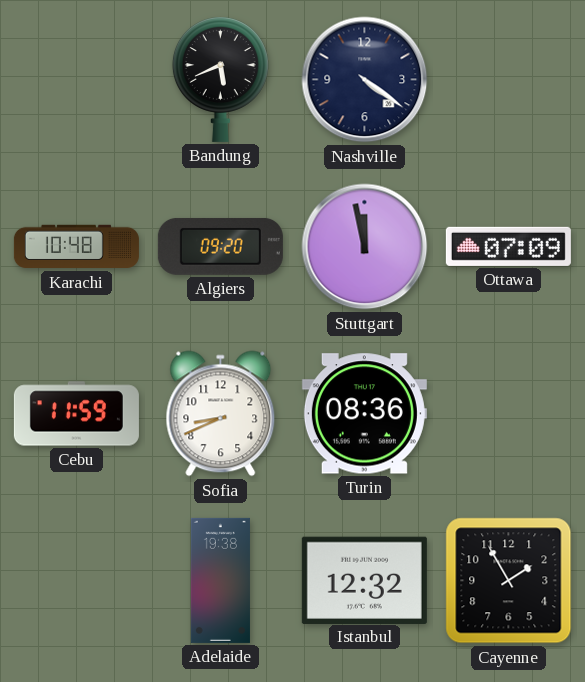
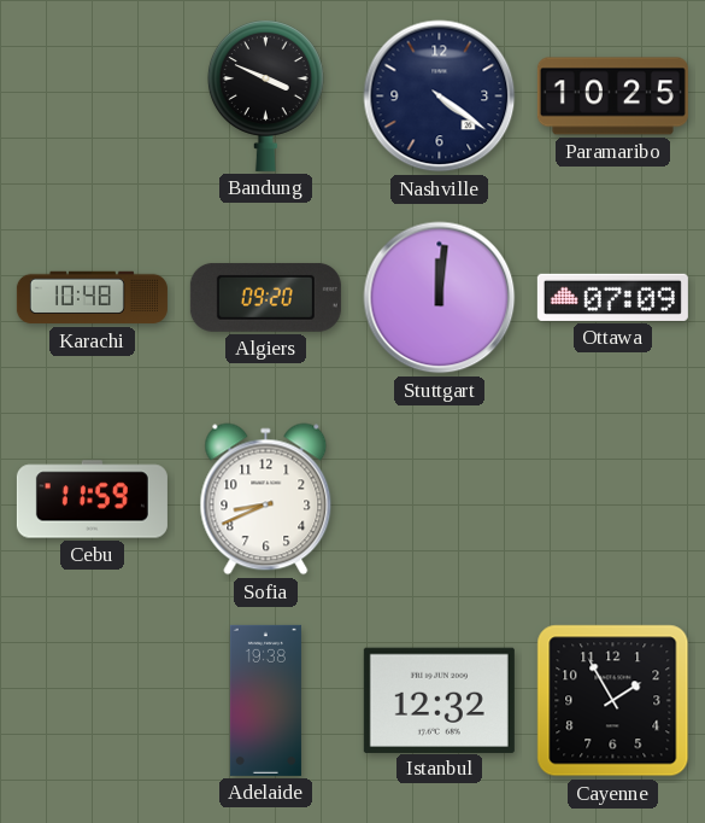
Bandung: 5:41 -> 3:49
Paramaribo: none -> 10:25
Stuttgart: 11:58 -> 12:01
Turin: 08:36 -> none
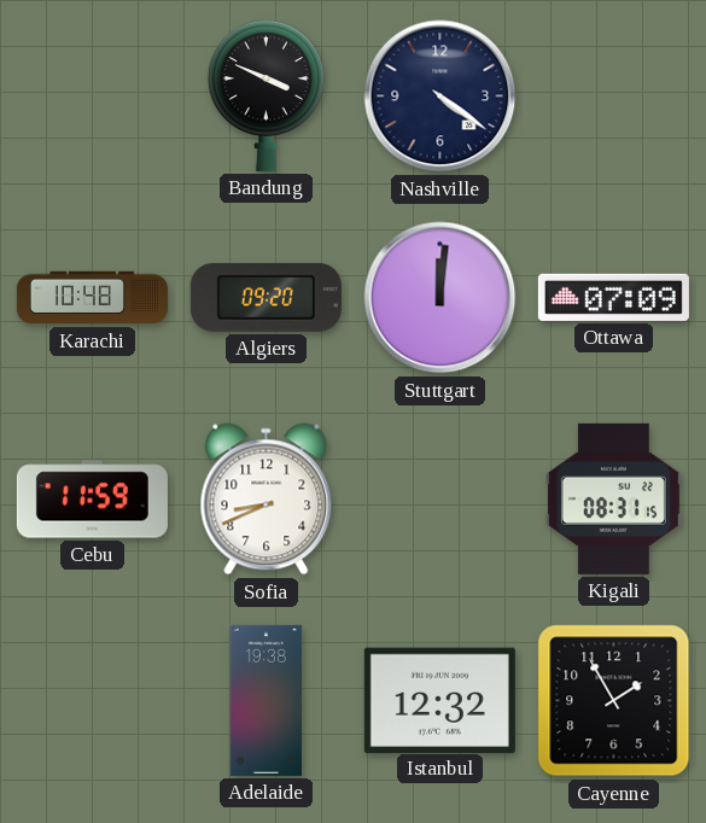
Paramaribo: 10:25 -> none
Kigali: none -> 08:31
